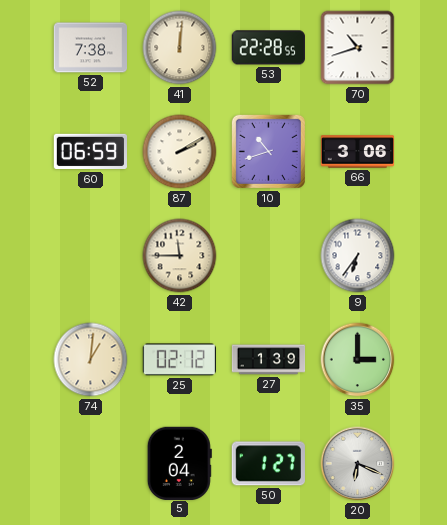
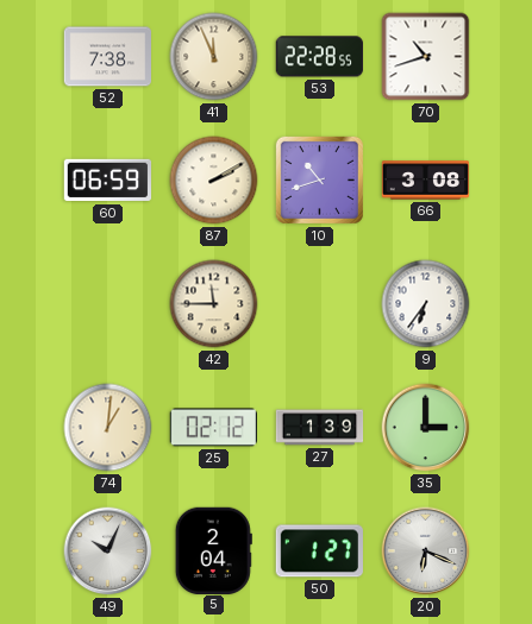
41: 12:01 -> 11:56
66: 3:06 -> 3:08
49: none -> 10:04
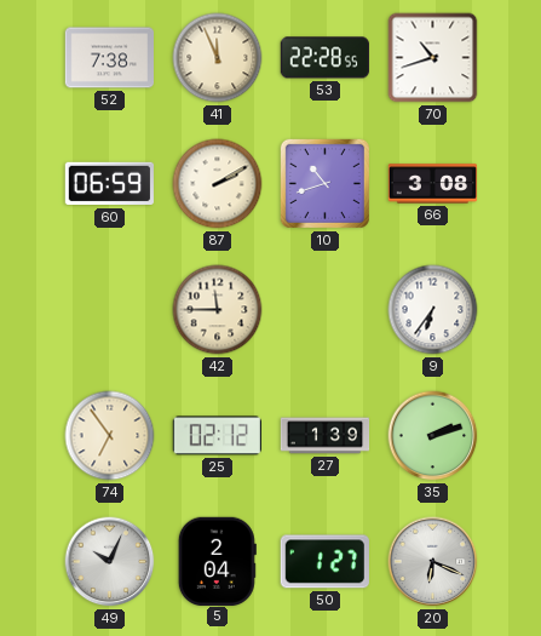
74: 1:01 -> 6:54
35: 3:00 -> 2:12
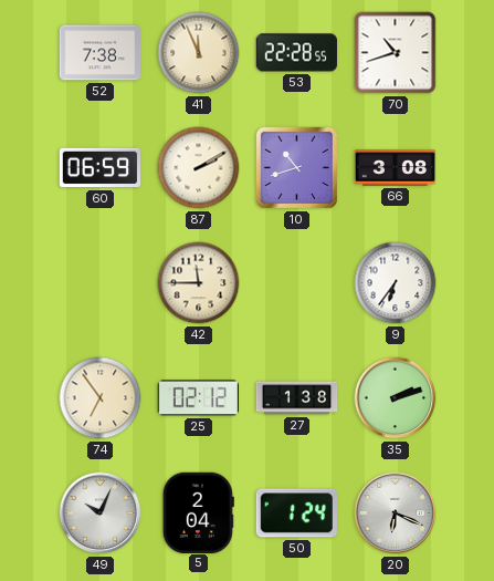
27: 1:39 -> 1:38
50: 1:27 -> 1:24
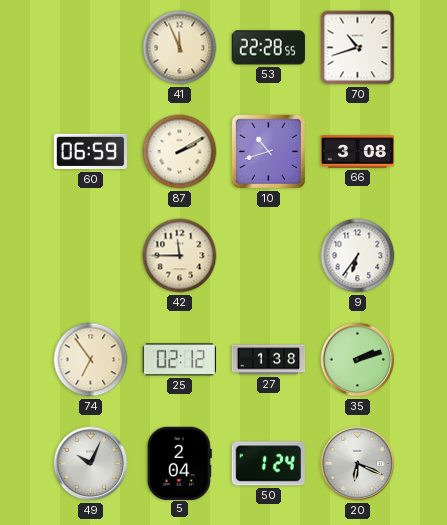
52: 7:38 -> none
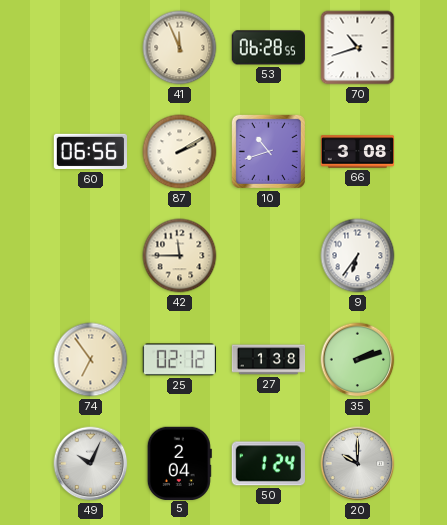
53: 22:28 -> 06:28
60: 06:59 -> 06:56
20: 6:19 -> 10:00
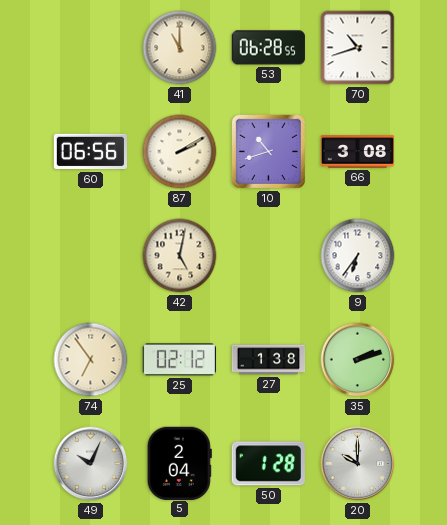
41: 11:56 -> 11:00
42: 11:45 -> 5:02
50: 1:24 -> 1:28
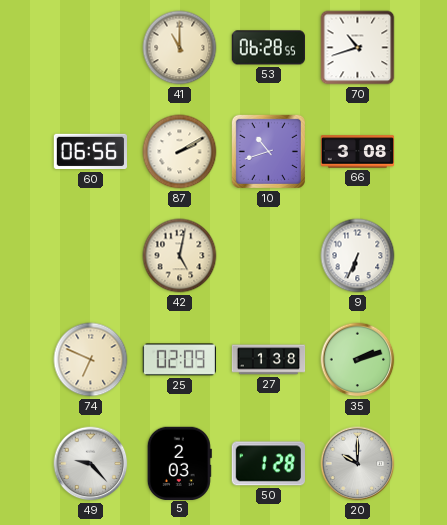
9: 6:36 -> 6:34
74: 6:54 -> 6:49
25: 02:12 -> 02:09
49: 10:04 -> 9:23
5: 2:04 -> 2:03
